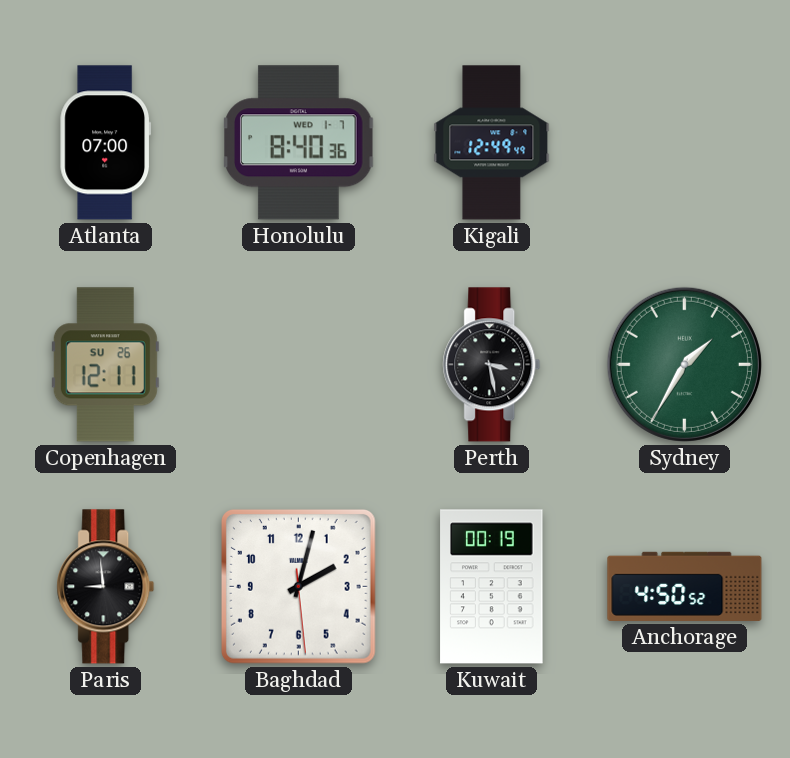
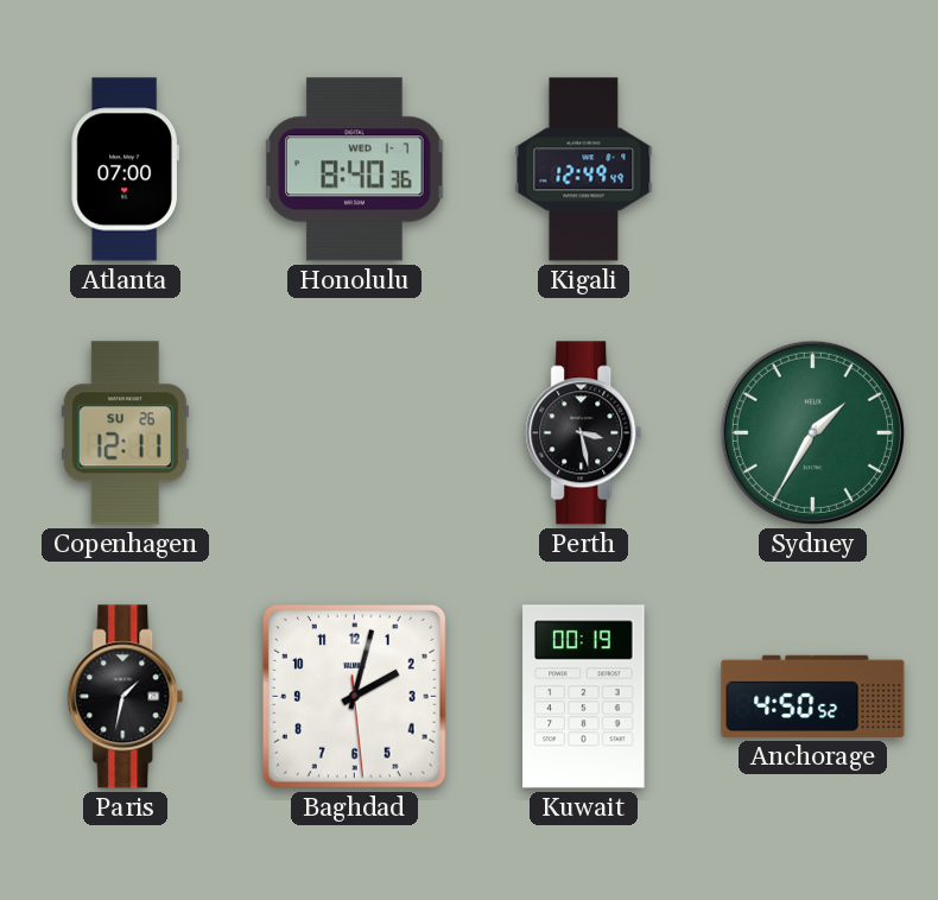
Paris: 8:59 -> 1:32
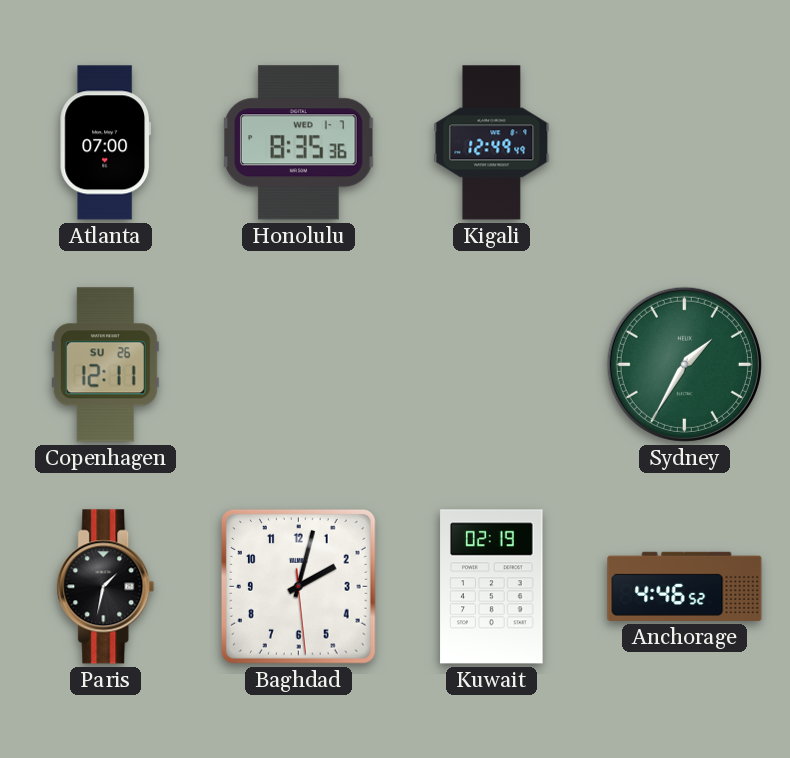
Honolulu: 8:40 -> 8:35
Perth: 3:28 -> none
Kuwait: 00:19 -> 02:19
Anchorage: 4:50 -> 4:46
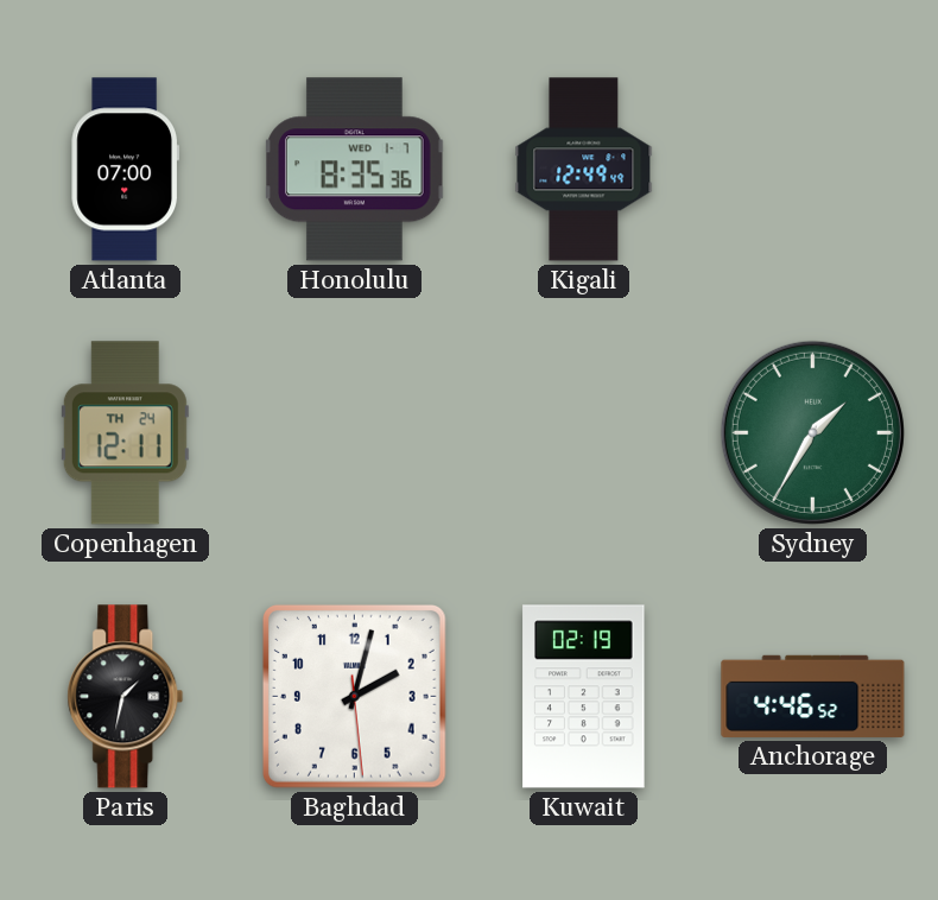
Copenhagen date: SU 26 -> TH 24
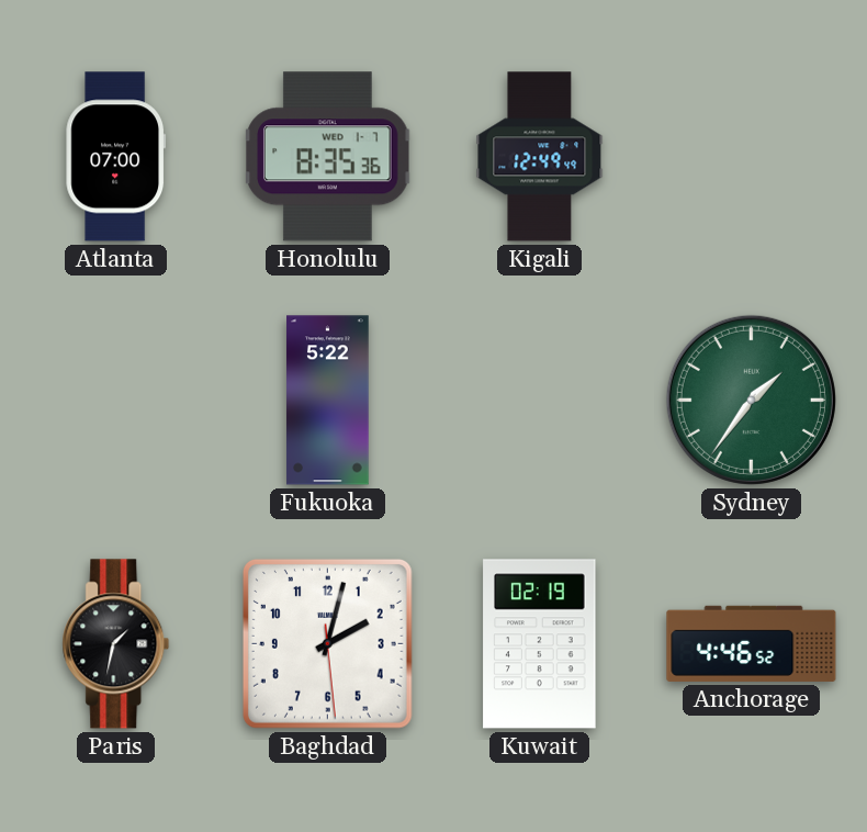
Copenhagen: 12:11 -> none
Fukuoka: none -> 5:22
Sydney: 1:35 -> 1:36
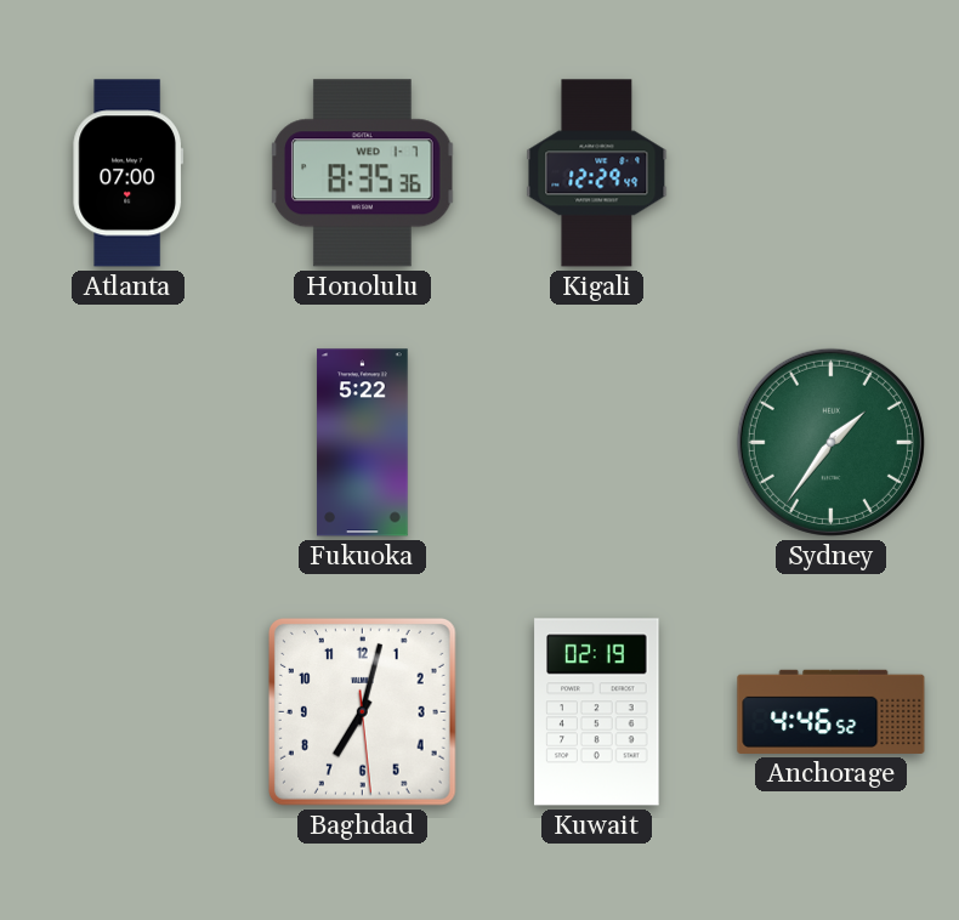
Kigali: 12:49 -> 12:29
Paris: 1:32 -> none
Baghdad: 2:02 -> 7:02
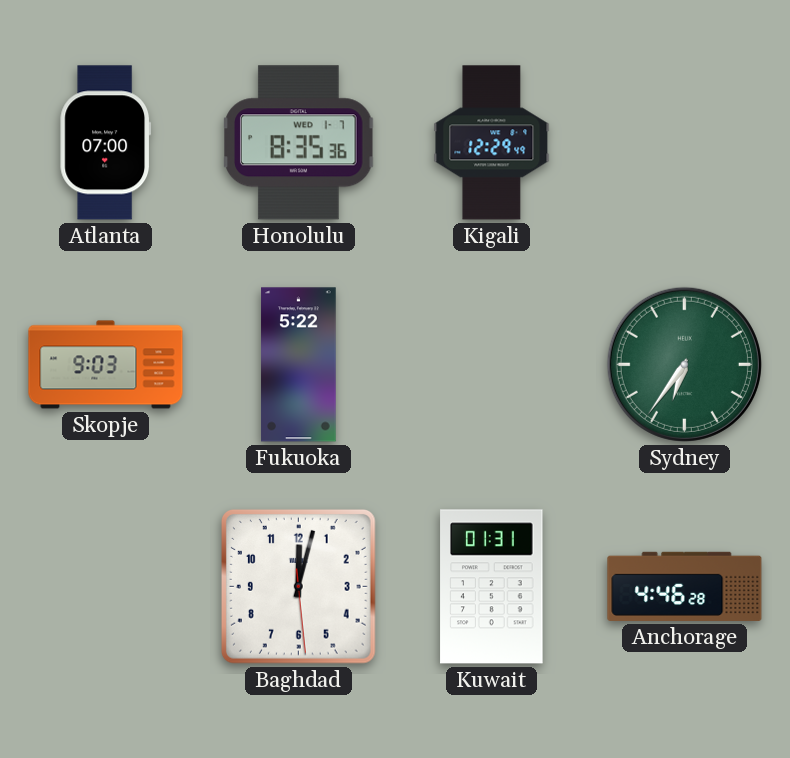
Skopje: none -> 9:03
Sydney: 1:36 -> 6:36
Baghdad: 7:02 -> 12:02
Kuwait: 02:19 -> 01:31
Anchorage: 4:46:52 -> 4:46:28
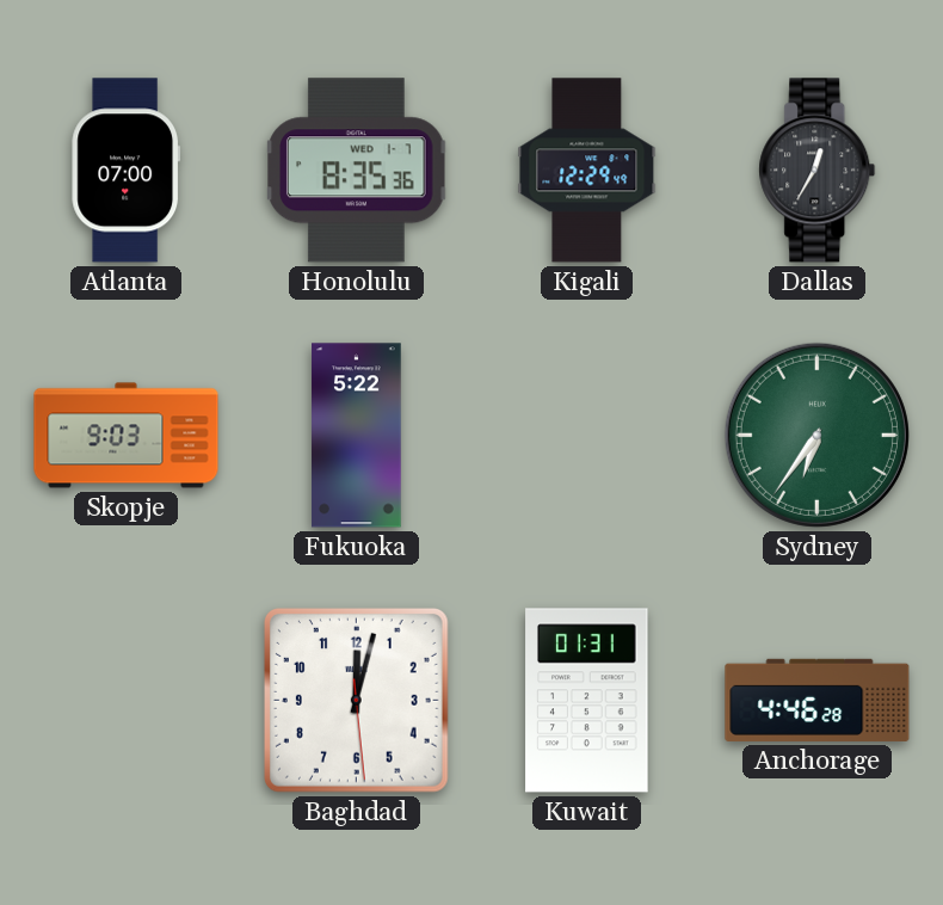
Dallas: none -> 12:35
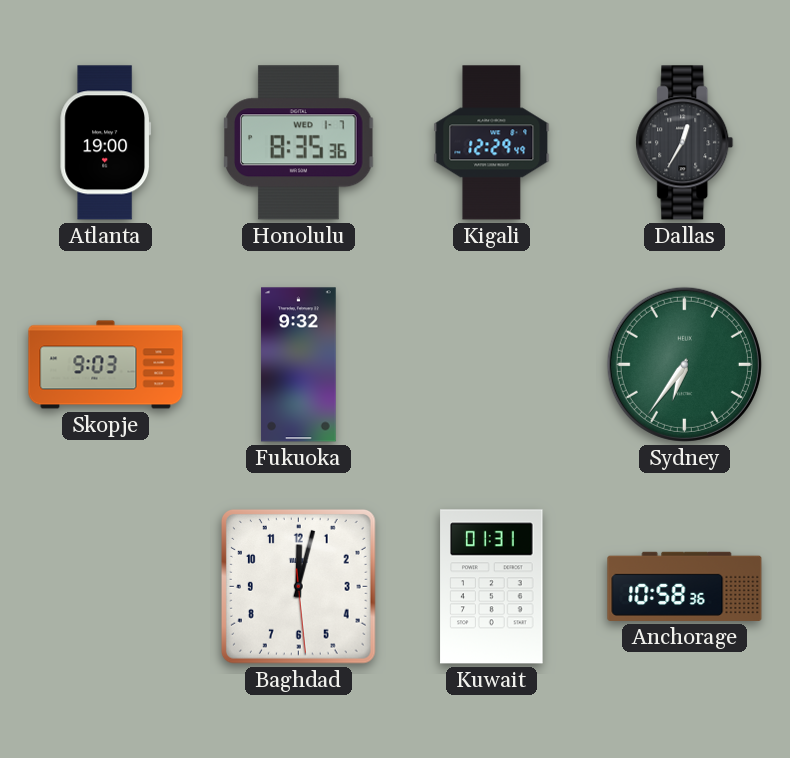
Atlanta: 07:00 -> 19:00
Fukuoka: 5:22 -> 9:32
Anchorage: 4:46 -> 10:58
